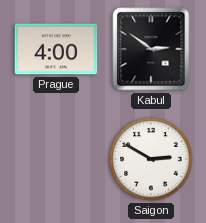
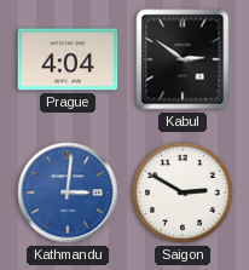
Prague: 4:00 -> 4:04
Kathmandu: none -> 3:01
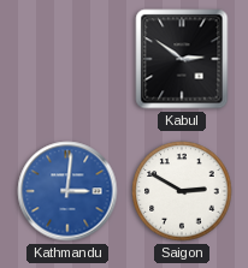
Prague: 4:04 -> none
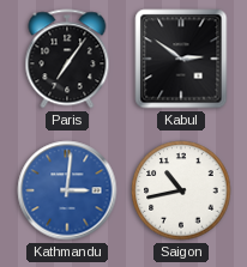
Paris: none -> 7:06
Saigon: 2:50 -> 10:43
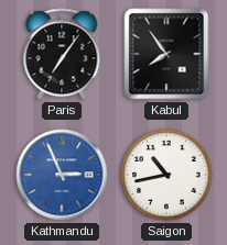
Kabul: 2:51 -> 7:54
Kathmandu: 3:01 -> 2:56
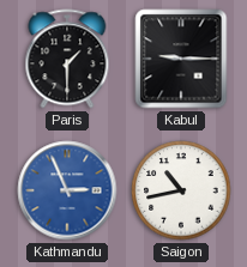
Paris: 7:06 -> 1:30
Kabul: 7:54 -> 9:15
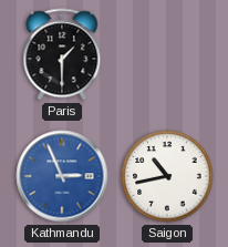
Kabul: 9:15 -> none
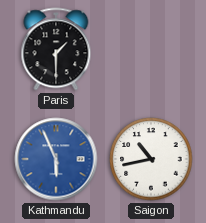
Kathmandu: 2:56 -> 5:56
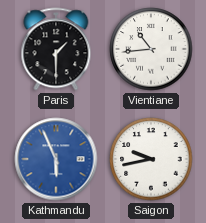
Vientiane: none -> 10:44
Saigon: 10:43 -> 9:43
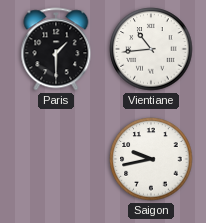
Kathmandu: 5:56 -> none
